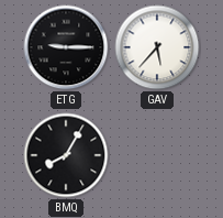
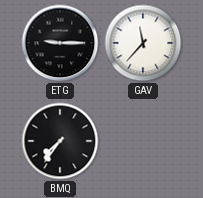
GAV: 5:37 -> 11:37
BMQ: 8:05 -> 7:36
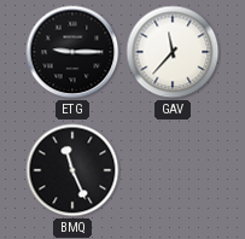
BMQ: 7:36 -> 11:26
